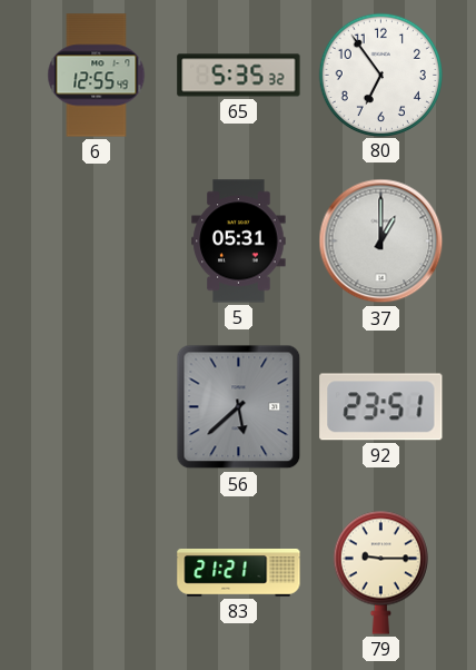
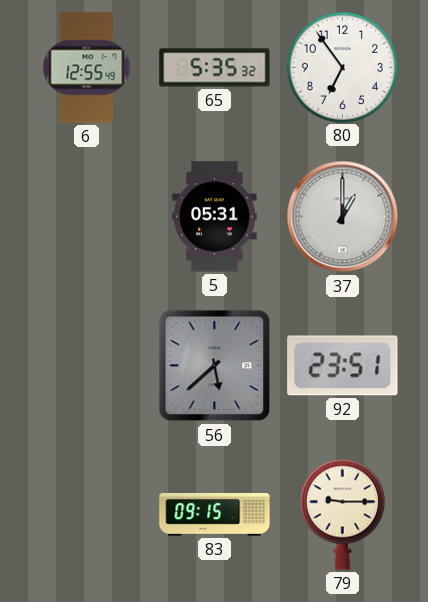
83: 21:21 -> 09:15
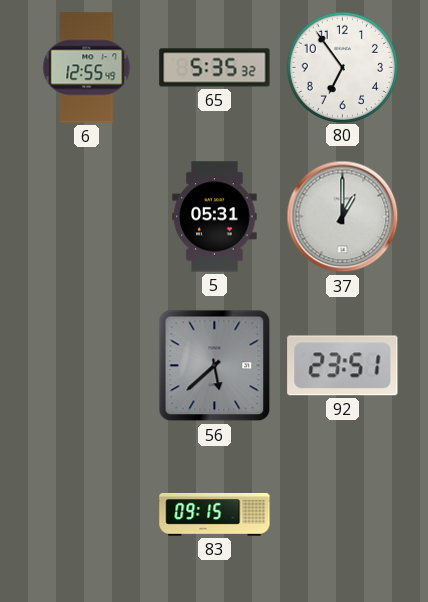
79: 9:15 -> none
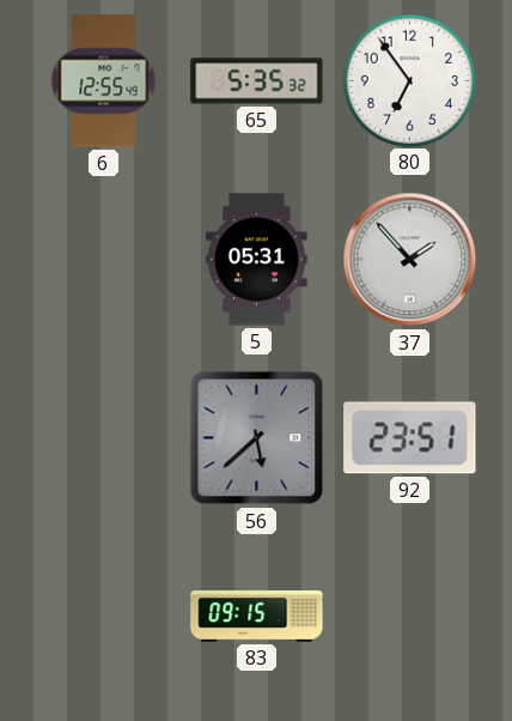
37: 1:00 -> 1:53
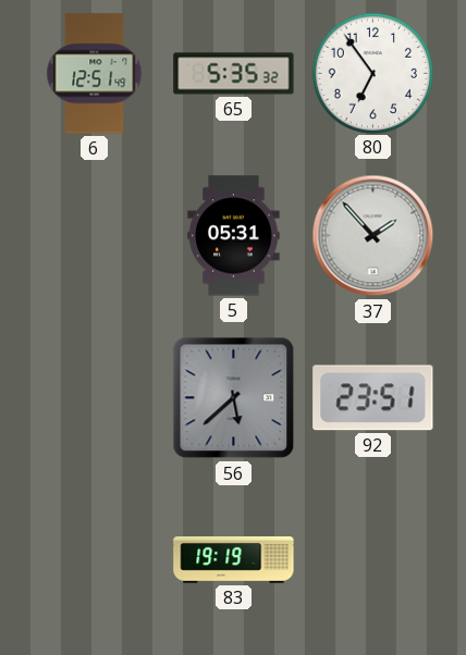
6: 12:55 -> 12:51
83: 09:15 -> 19:19
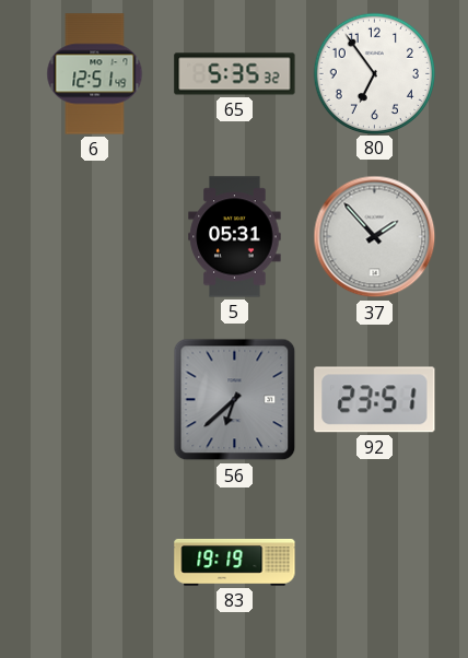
56: 5:38 -> 6:38
